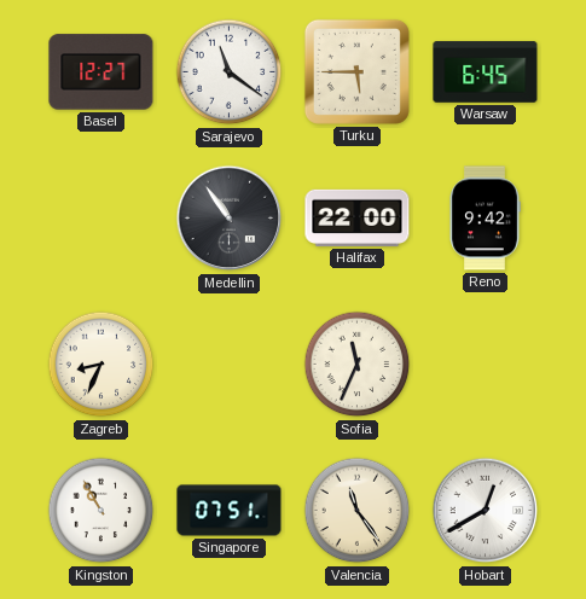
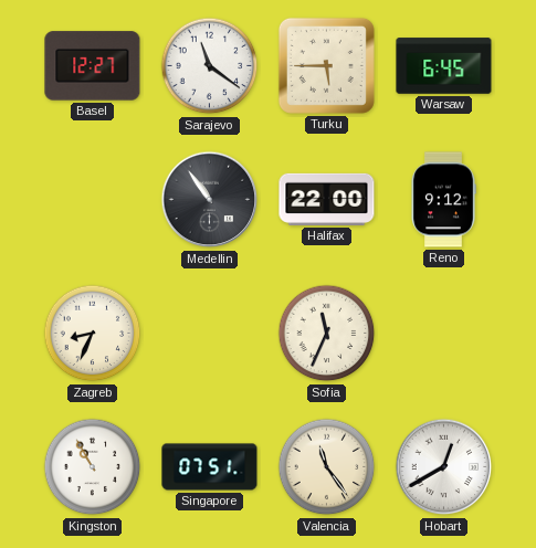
Reno: 9:42 -> 9:12
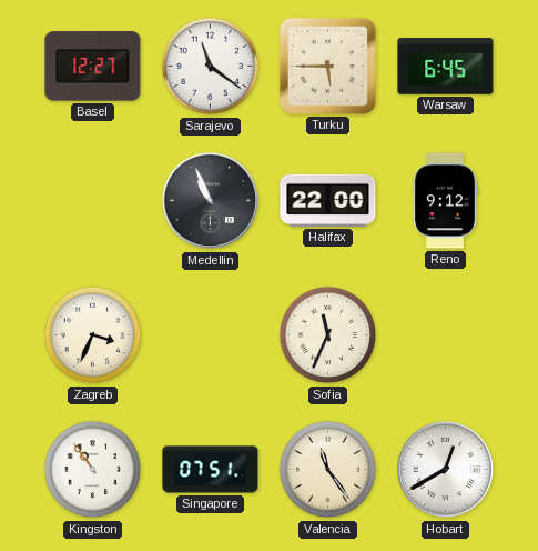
Medellin: 10:54 -> 10:56
Zagreb: 8:34 -> 3:34
Kingston: 10:55 -> 10:54
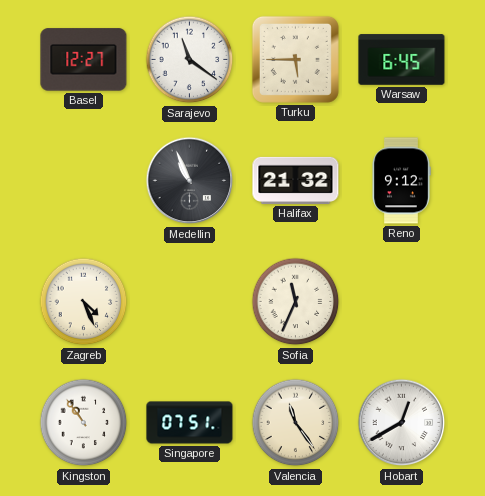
Halifax: 22:00 -> 21:32
Zagreb: 3:34 -> 4:26
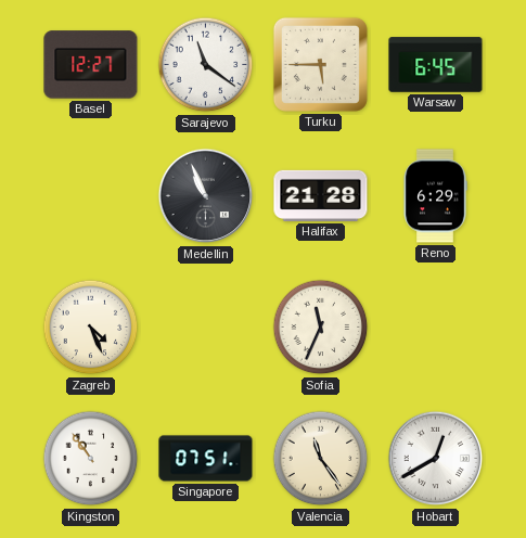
Halifax: 21:32 -> 21:28
Reno: 9:12 -> 6:29
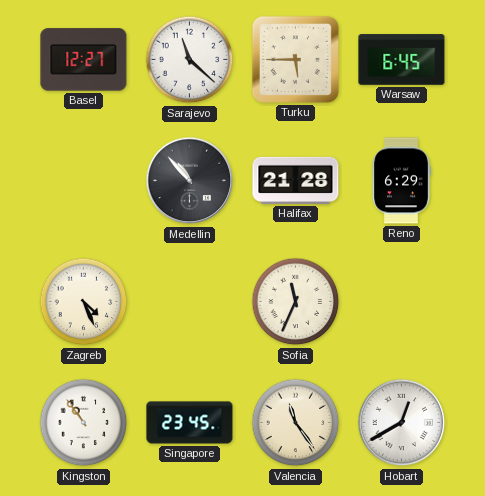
Sarajevo: 11:21 -> 11:22
Medellin: 10:56 -> 10:53
Singapore: 07:51 -> 23:45
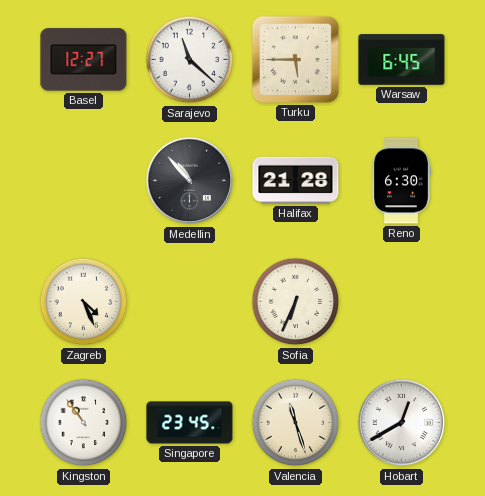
Reno: 6:29 -> 6:30
Sofia: 11:34 -> 6:34
Valencia: 11:24 -> 11:27
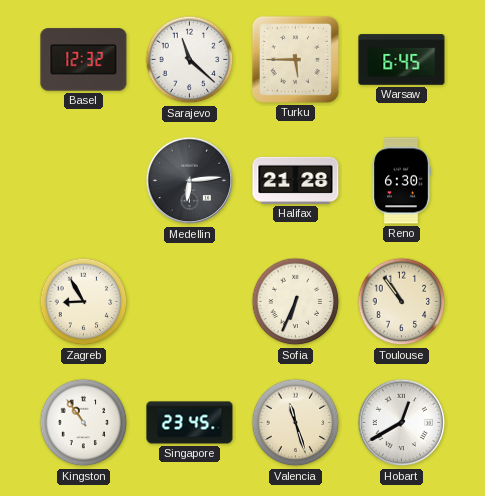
Basel: 12:27 -> 12:32
Medellin: 10:53 -> 6:14
Zagreb: 4:26 -> 8:55
Toulouse: none -> 10:54
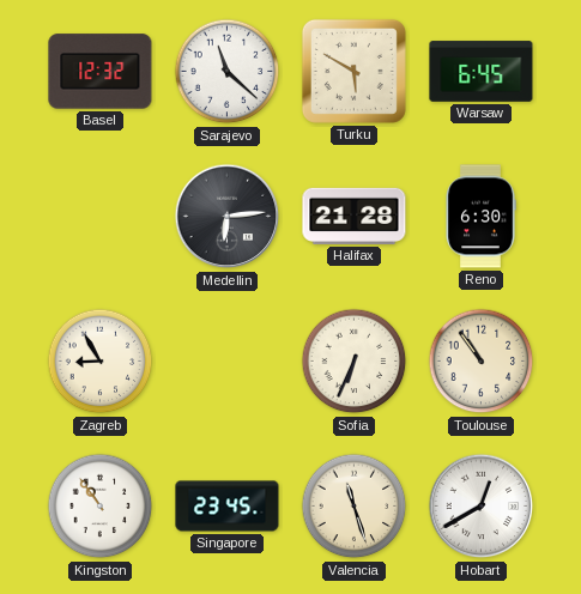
Turku: 5:45 -> 5:50
